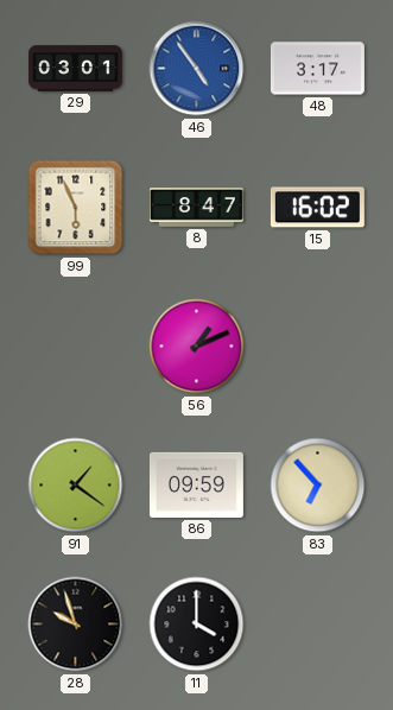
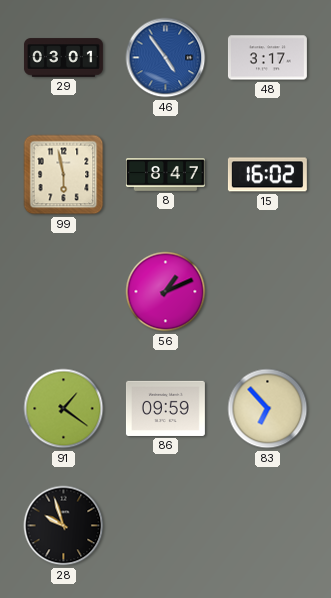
99: 5:56 -> 5:58
11: 4:00 -> none
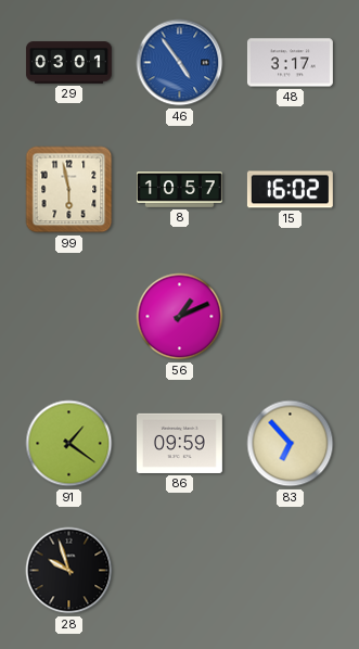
8: 8:47 -> 10:57
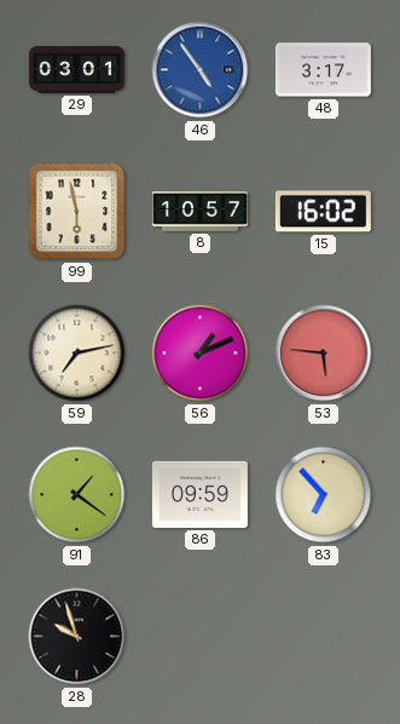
59: none -> 7:13
53: none -> 5:46
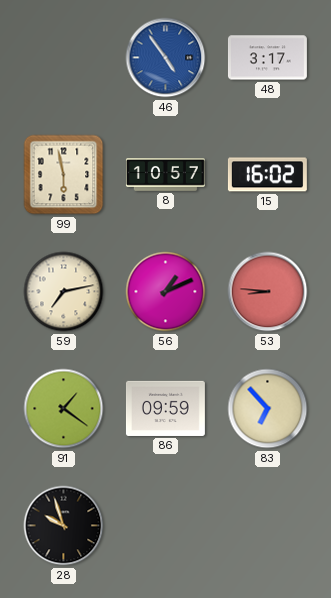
29: 03:01 -> none
53: 5:46 -> 8:46
